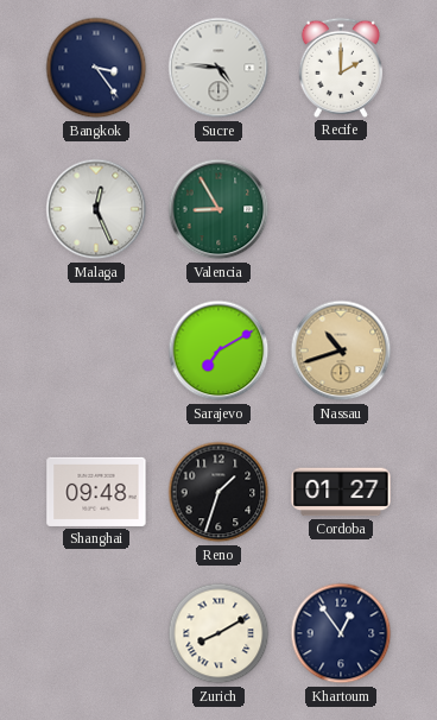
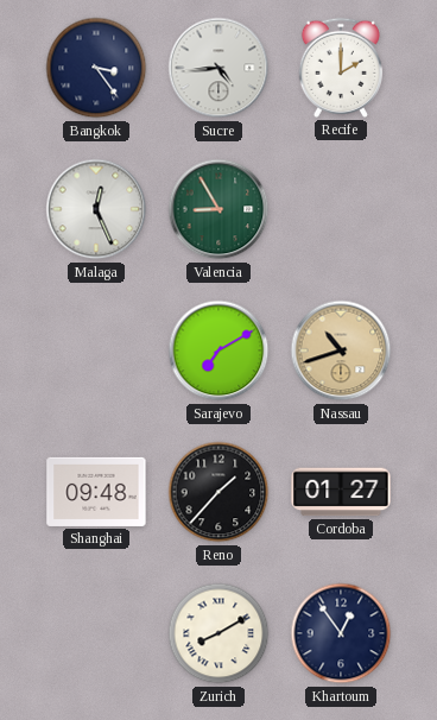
Sucre: 4:46 -> 4:44
Reno: 1:33 -> 1:37
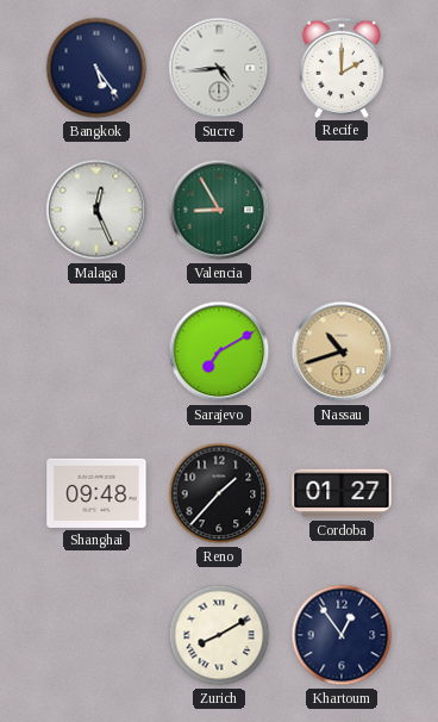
Bangkok: 3:24 -> 5:24
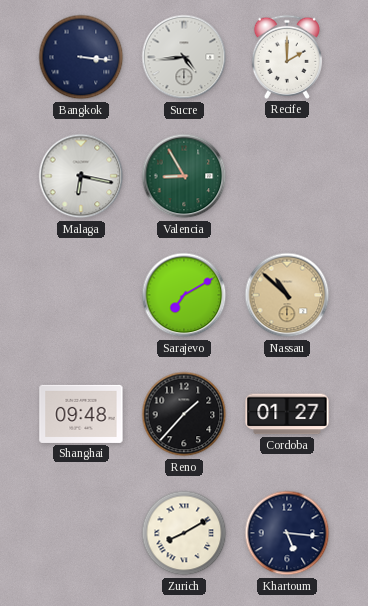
Bangkok: 5:24 -> 3:16
Malaga: 12:26 -> 6:17
Nassau: 10:42 -> 10:52
Khartoum: 12:54 -> 5:16
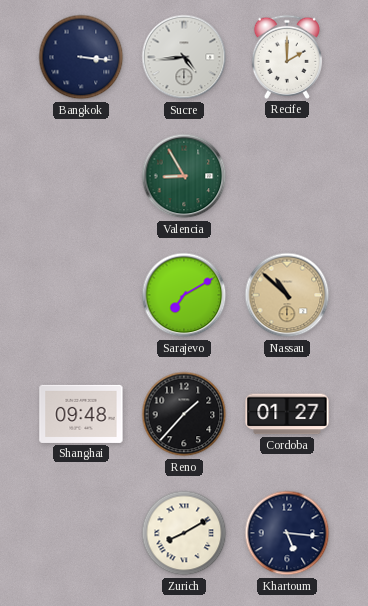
Malaga: 6:17 -> none
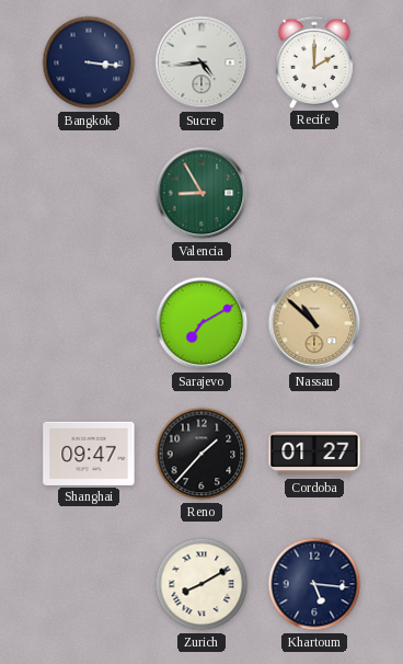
Shanghai: 09:48 -> 09:47
